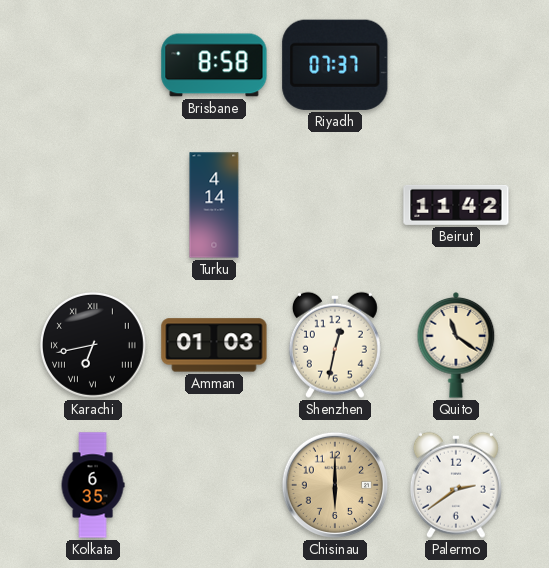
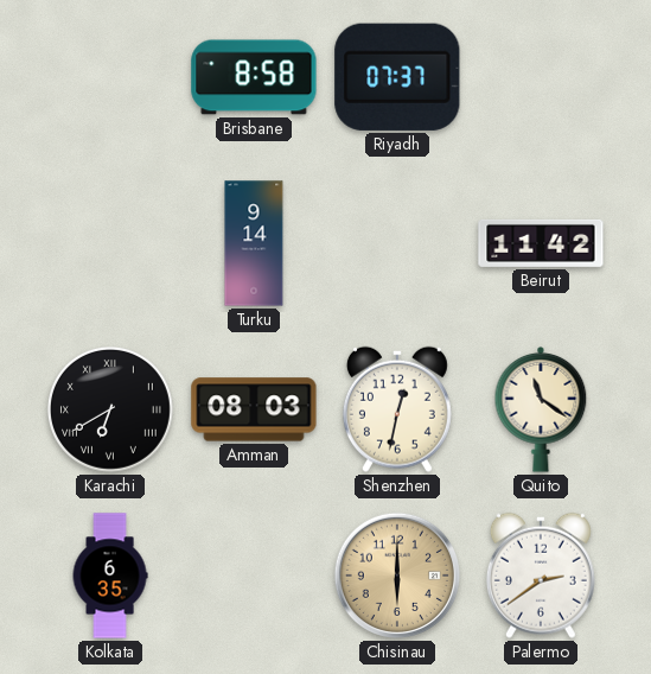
Turku: 4:14 -> 9:14
Karachi: 6:43 -> 6:40
Amman: 01:03 -> 08:03
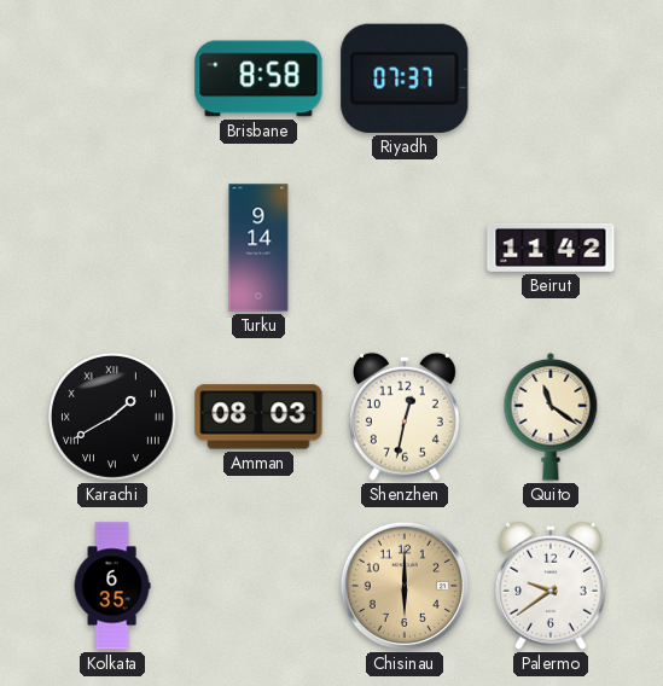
Karachi: 6:40 -> 1:40
Palermo: 2:39 -> 9:39
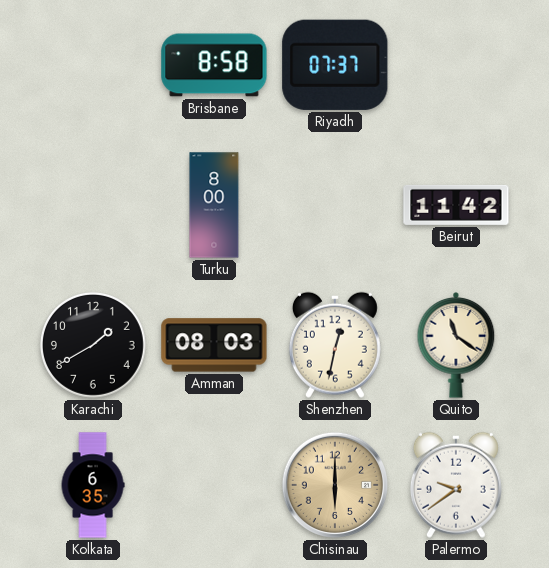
Turku: 9:14 -> 8:00
Karachi numerals: Roman -> Arabic
